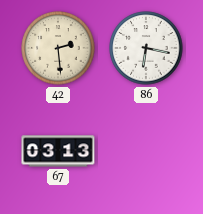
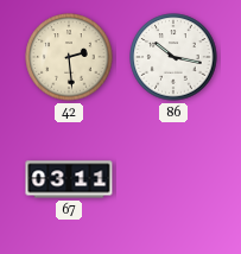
86: 6:17 -> 10:17
67: 03:13 -> 03:11
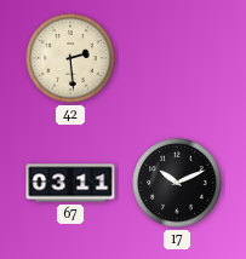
86: 10:17 -> none
17: none -> 10:11
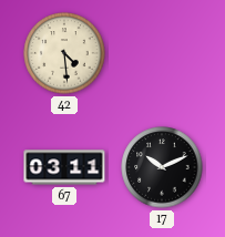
42: 2:29 -> 4:29
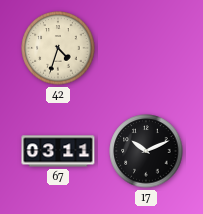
42: 4:29 -> 4:33
